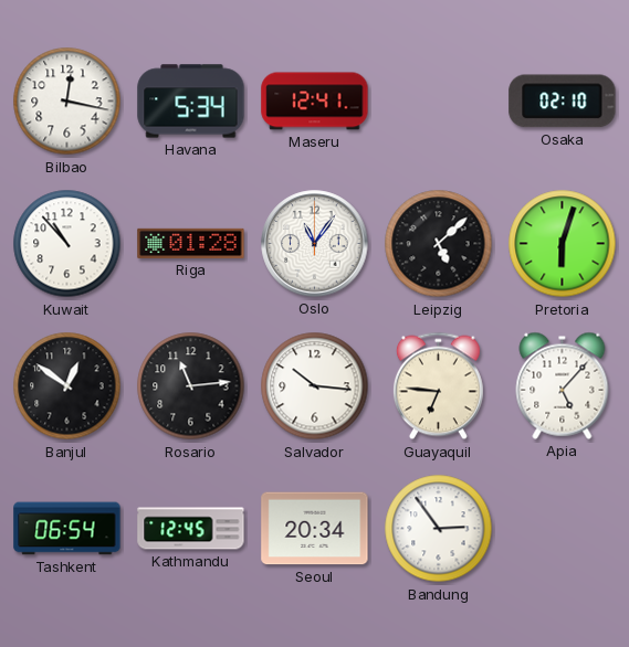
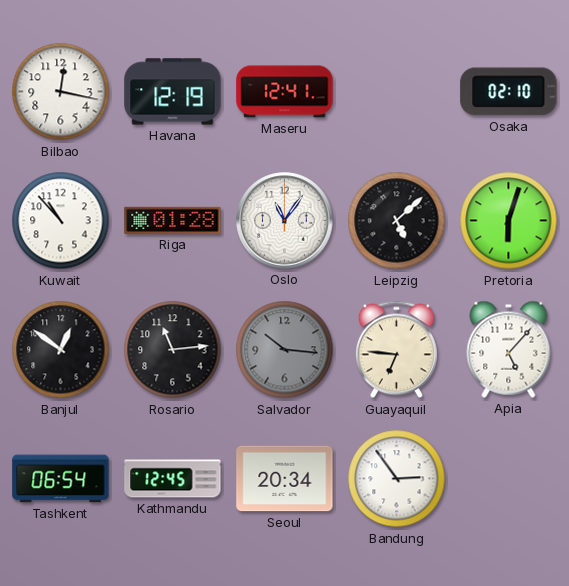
Havana: 5:34 -> 12:19
Salvador dial: white -> grey
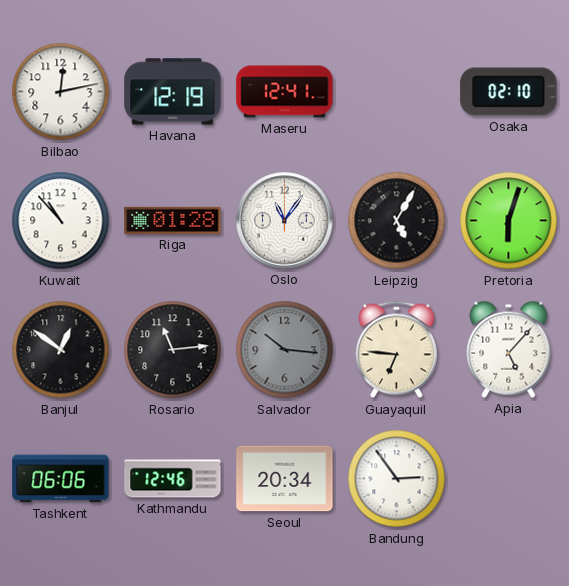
Bilbao: 12:17 -> 12:13
Leipzig: 5:08 -> 5:05
Tashkent: 06:54 -> 06:06
Kathmandu: 12:45 -> 12:46
